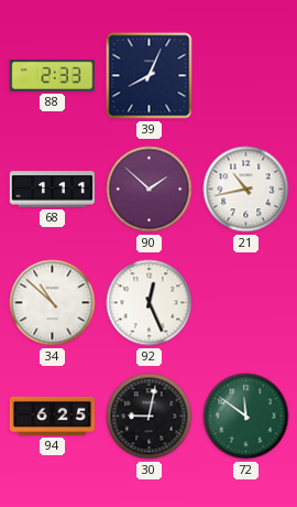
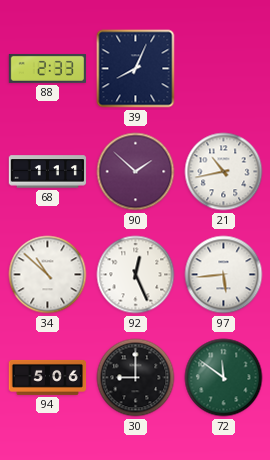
97: none -> 5:44
94: 6:25 -> 5:06
30: 9:02 -> 9:00
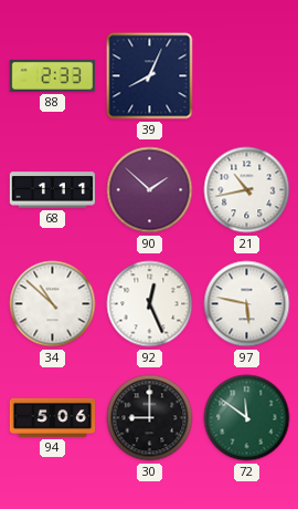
97: 5:44 -> 5:47
